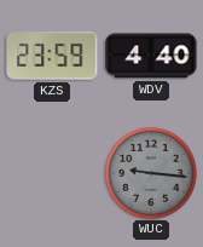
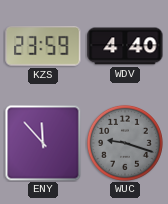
ENY: none -> 11:53
WUC: 9:16 -> 9:18
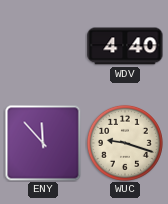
KZS: 23:59 -> none
WUC dial: grey -> cream
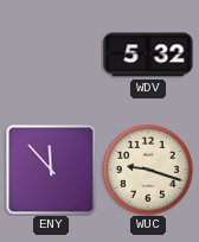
WDV: 4:40 -> 5:32
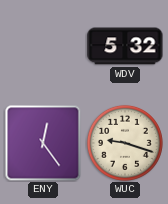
ENY: 11:53 -> 12:24
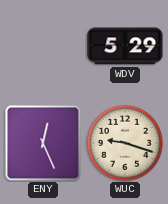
WDV: 5:32 -> 5:29
ENY: 12:24 -> 12:26
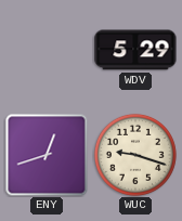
ENY: 12:26 -> 12:42
